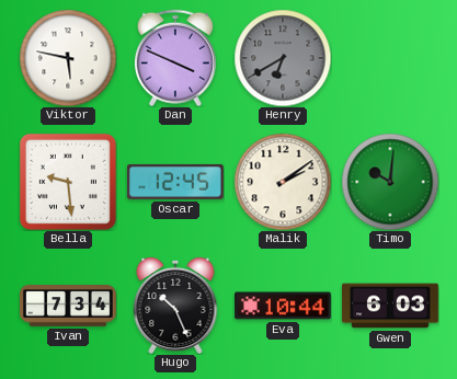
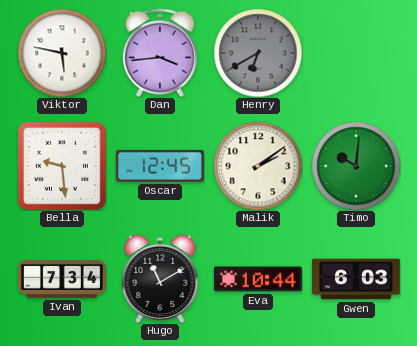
Dan: 3:49 -> 3:44
Hugo: 10:26 -> 11:10
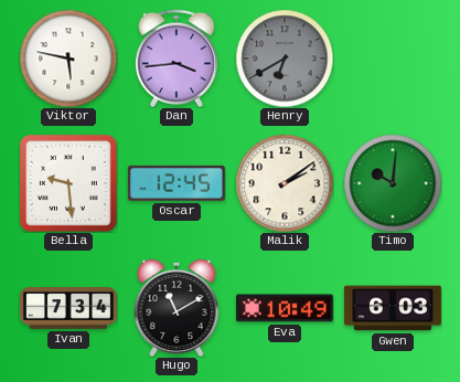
Eva: 10:44 -> 10:49
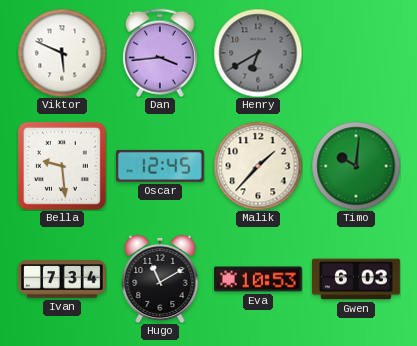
Viktor: 5:47 -> 5:49
Malik: 2:09 -> 1:37
Eva: 10:49 -> 10:53
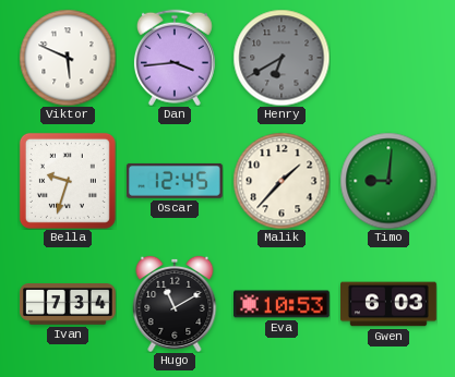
Bella: 9:29 -> 9:33
Timo: 10:01 -> 9:01
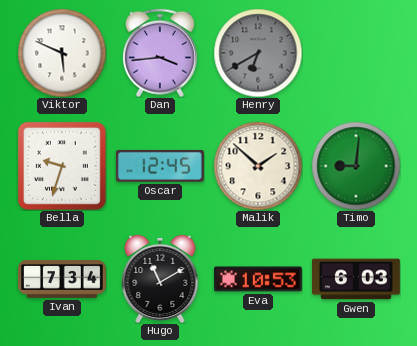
Malik: 1:37 -> 1:52
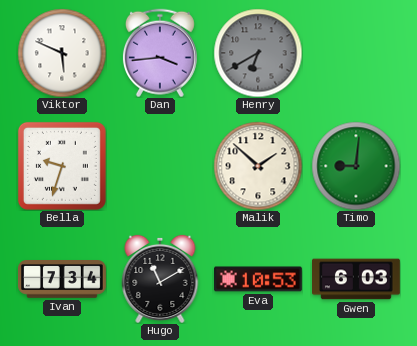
Oscar: 12:45 -> none
